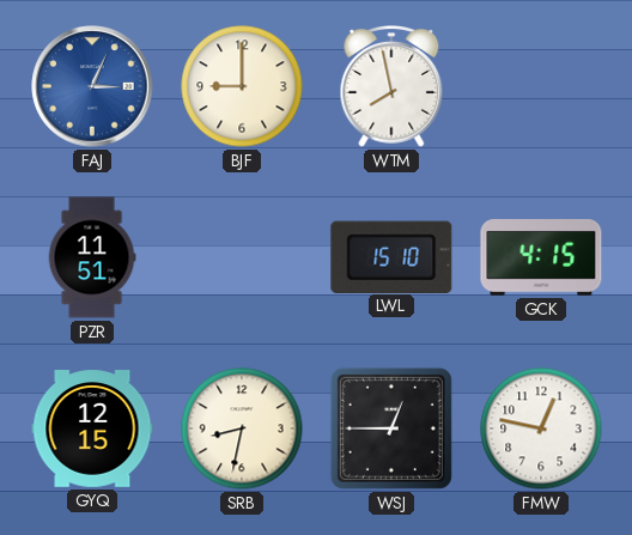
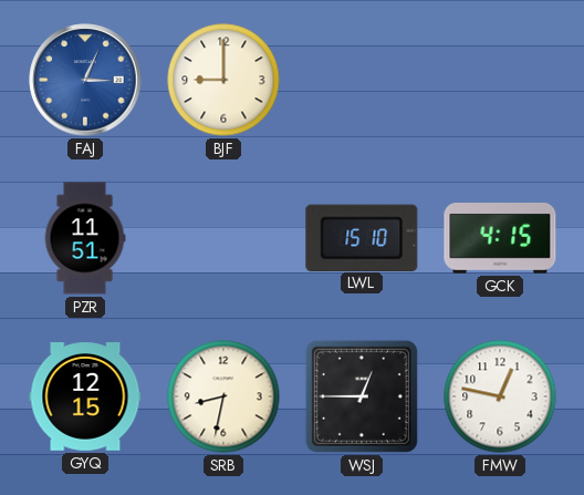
WTM: 7:58 -> none
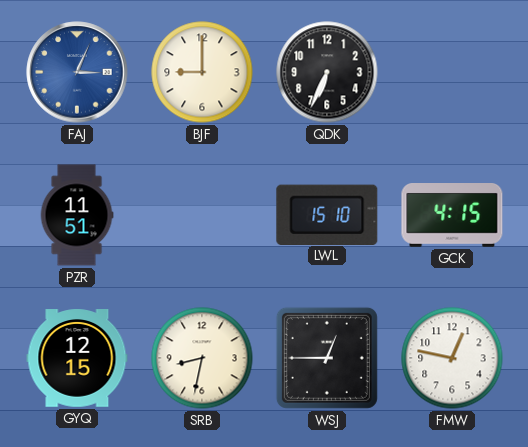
QDK: none -> 6:34
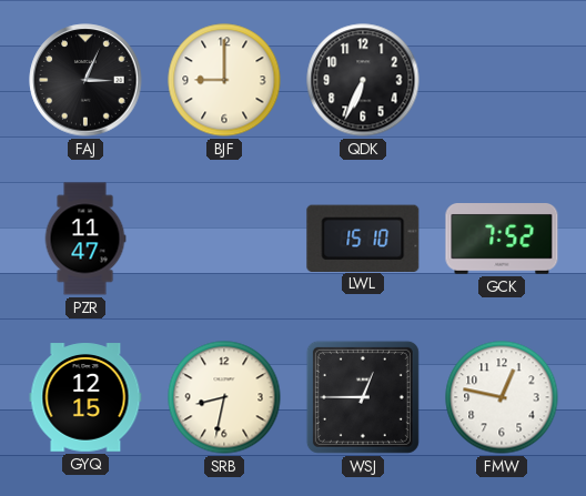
FAJ dial: blue -> black
PZR: 11:51 -> 11:47
GCK: 4:15 -> 7:52
